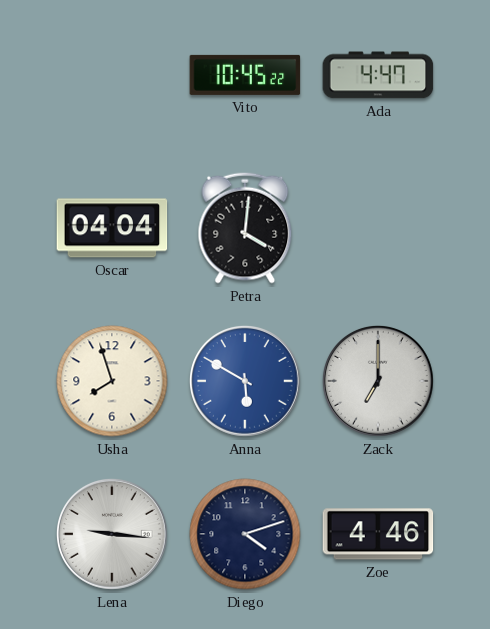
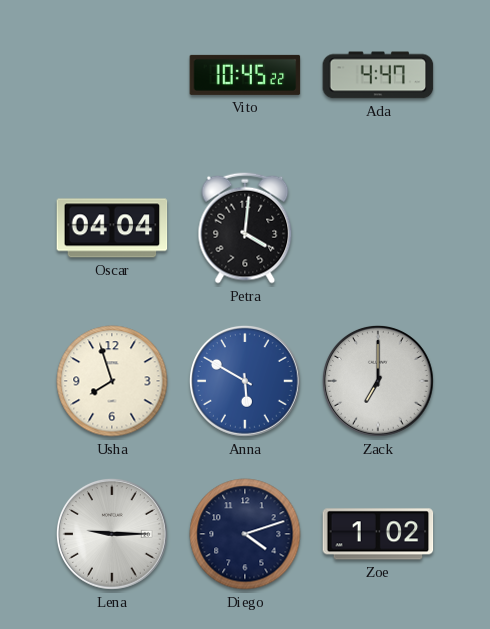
Lena: 9:16 -> 9:15
Zoe: 4:46 -> 1:02
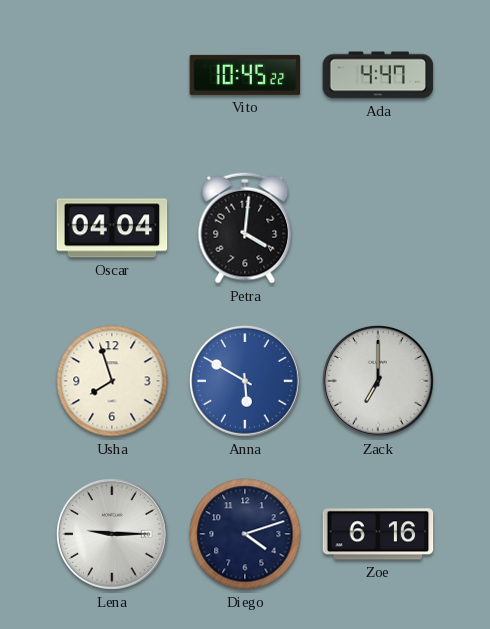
Zoe: 1:02 -> 6:16
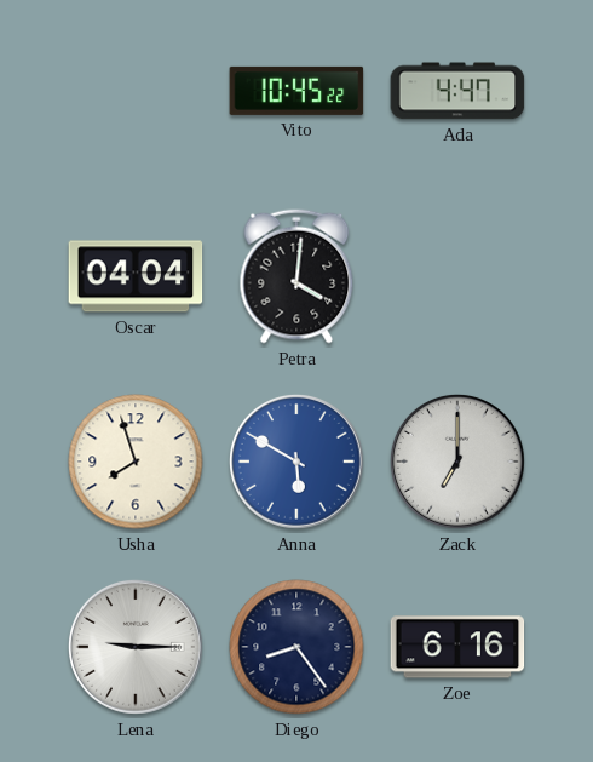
Diego: 4:12 -> 8:24
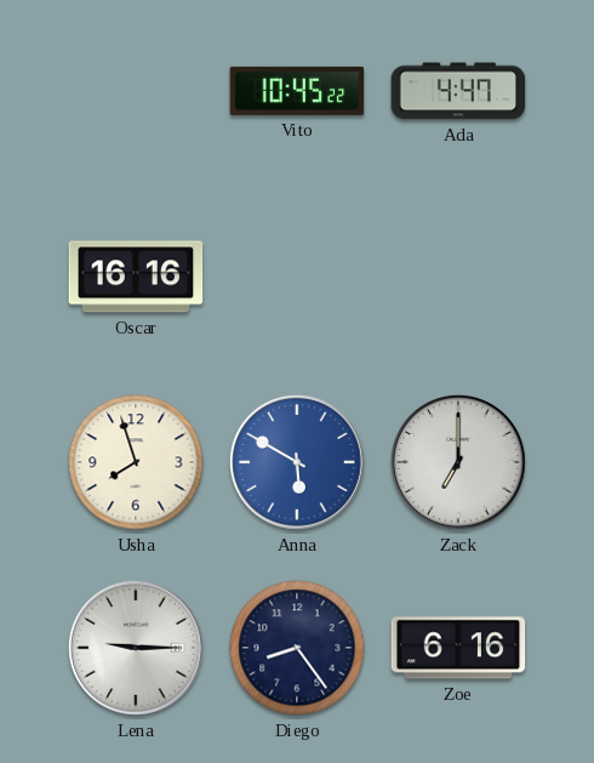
Oscar: 04:04 -> 16:16
Petra: 4:01 -> none
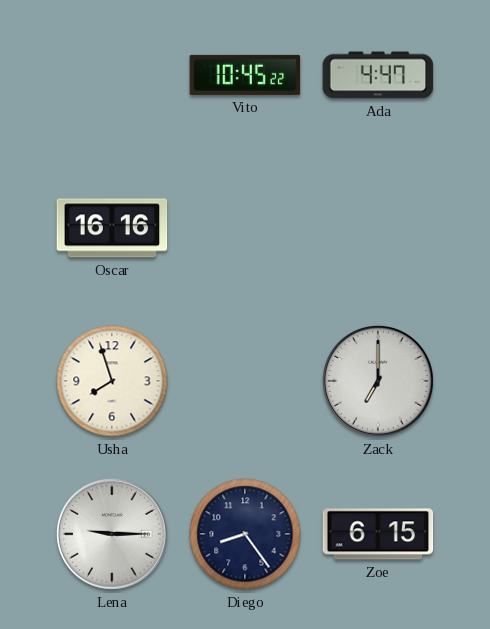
Anna: 5:50 -> none
Zoe: 6:16 -> 6:15
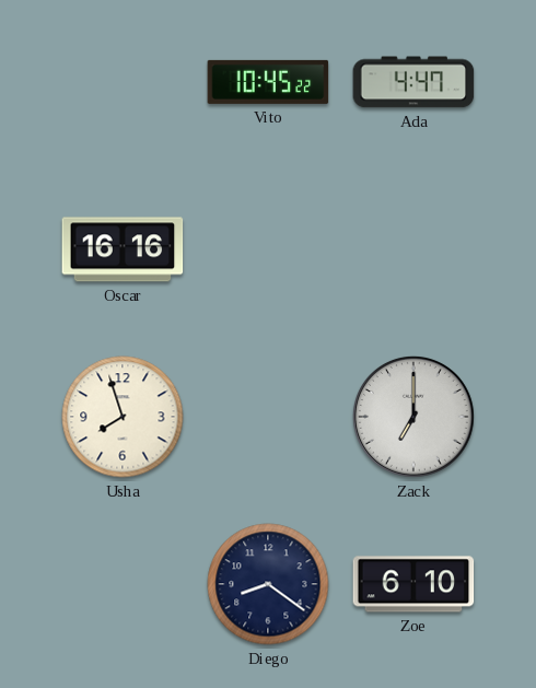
Lena: 9:15 -> none
Diego: 8:24 -> 8:21
Zoe: 6:15 -> 6:10
